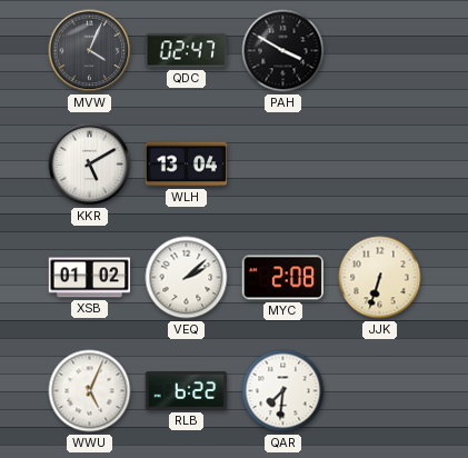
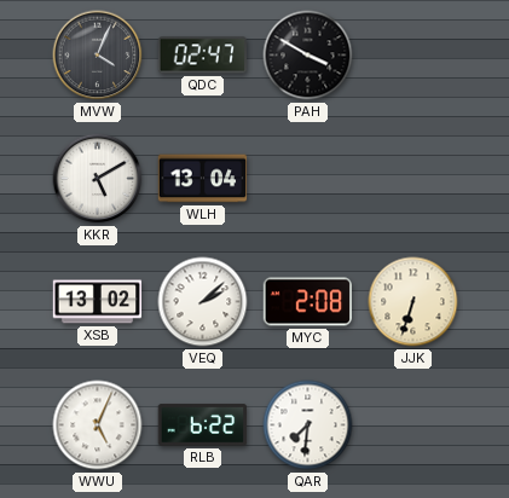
XSB: 01:02 -> 13:02
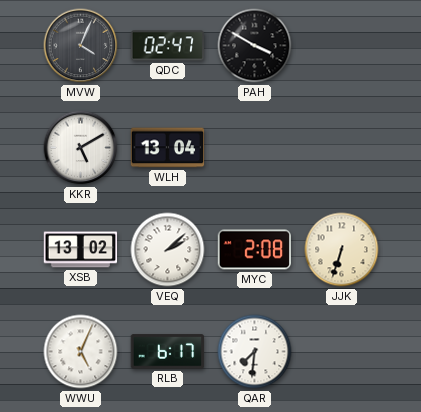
RLB: 6:22 -> 6:17
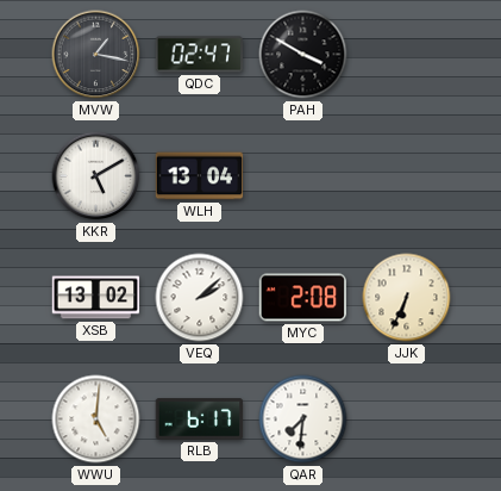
MVW: 4:04 -> 1:17
JJK: 6:33 -> 6:34
WWU: 5:04 -> 5:01
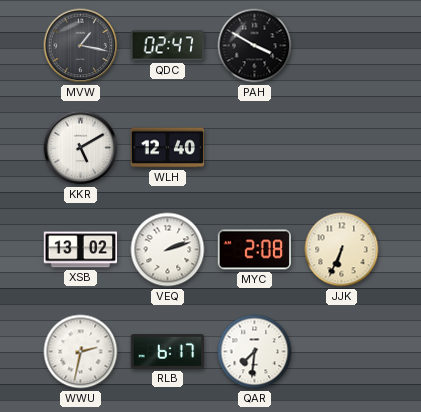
WLH: 13:04 -> 12:40
VEQ: 2:08 -> 2:12
WWU: 5:01 -> 2:32
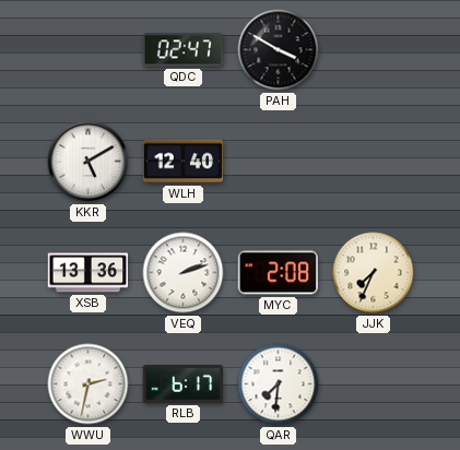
MVW: 1:17 -> none
XSB: 13:02 -> 13:36
JJK: 6:34 -> 7:34
